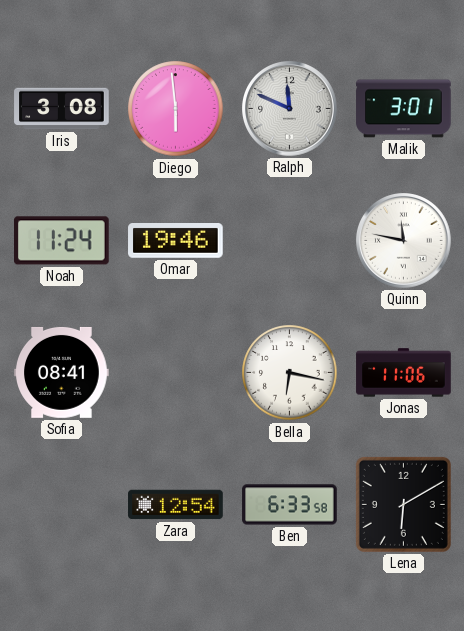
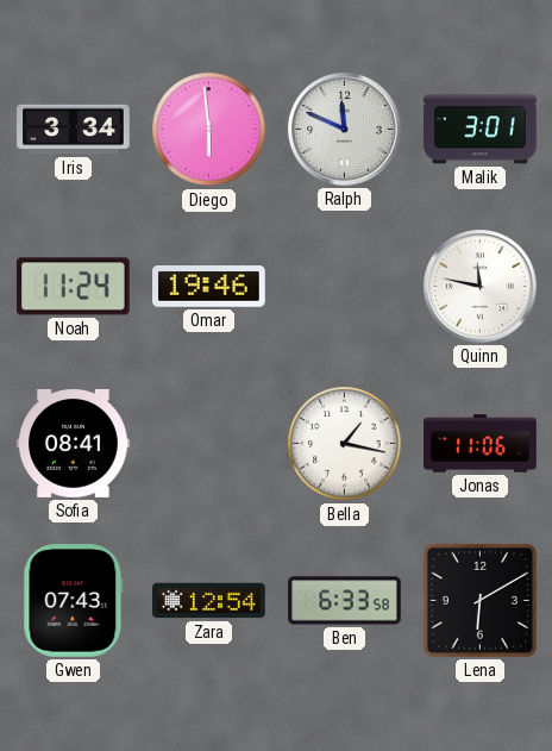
Iris: 3:08 -> 3:34
Bella: 6:17 -> 1:17
Gwen: none -> 07:43
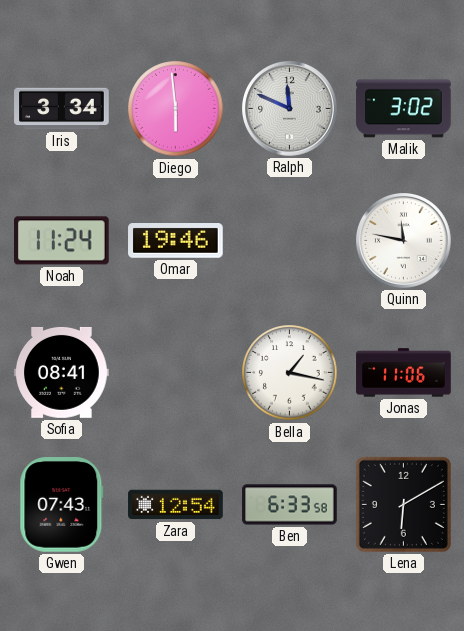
Malik: 3:01 -> 3:02
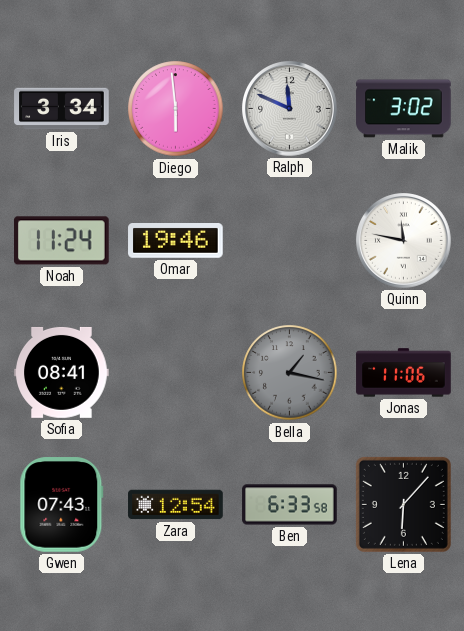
Bella dial: white -> grey
Lena: 6:10 -> 6:07
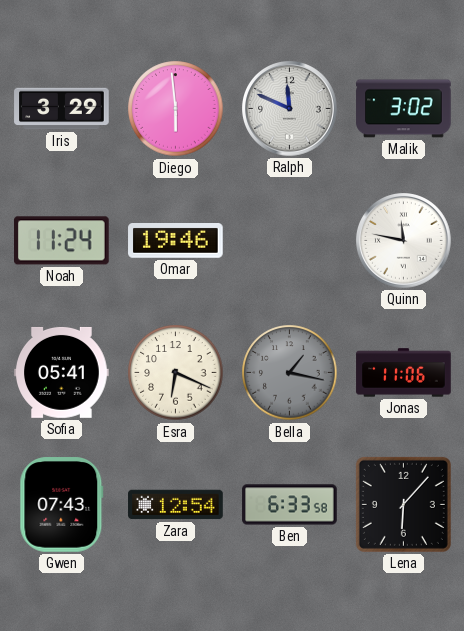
Iris: 3:34 -> 3:29
Sofia: 08:41 -> 05:41
Esra: none -> 6:19
